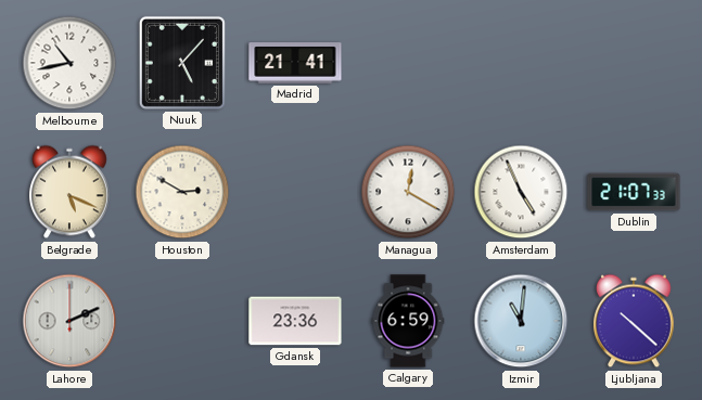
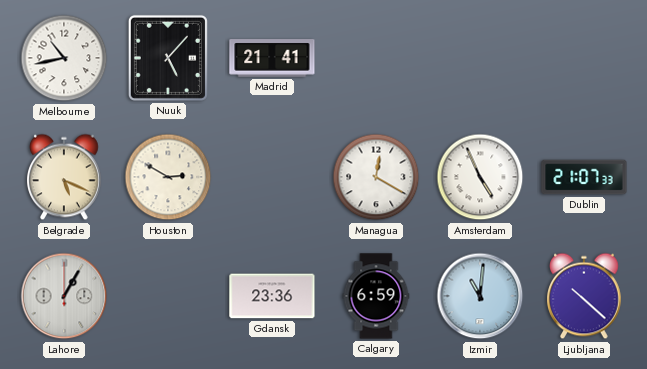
Lahore: 2:11 -> 1:05
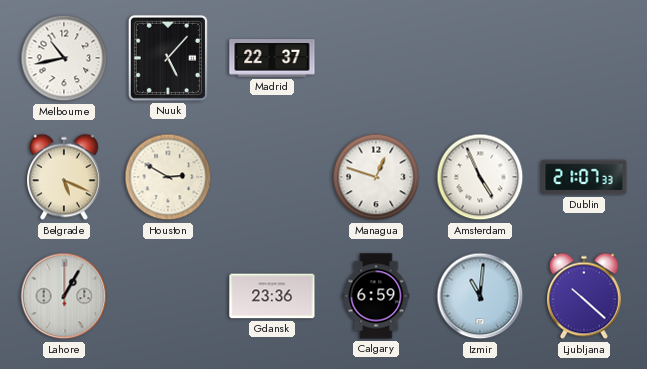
Madrid: 21:41 -> 22:37
Managua: 12:20 -> 12:48
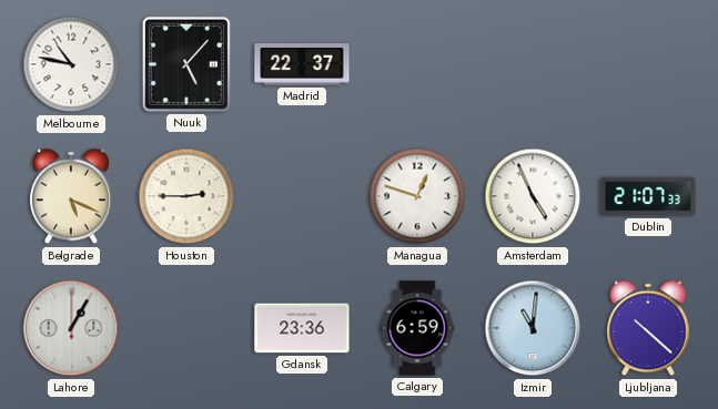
Melbourne: 10:43 -> 10:47
Houston: 2:50 -> 2:45
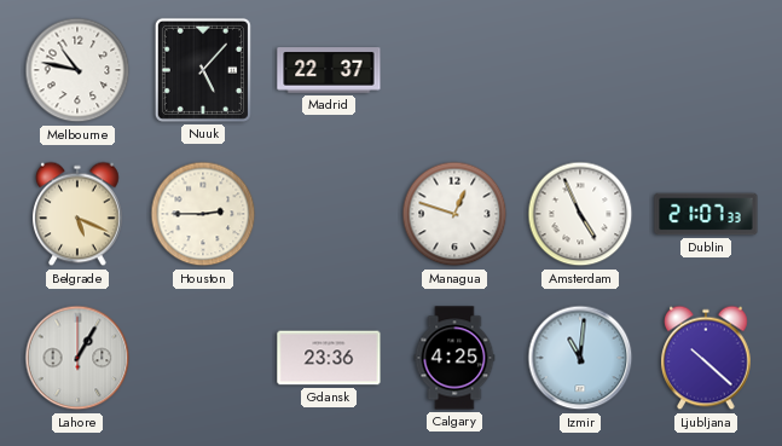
Calgary: 6:59 -> 4:25
